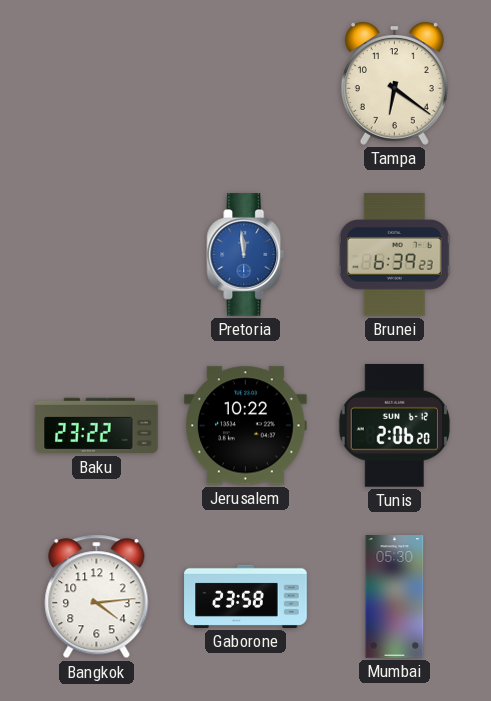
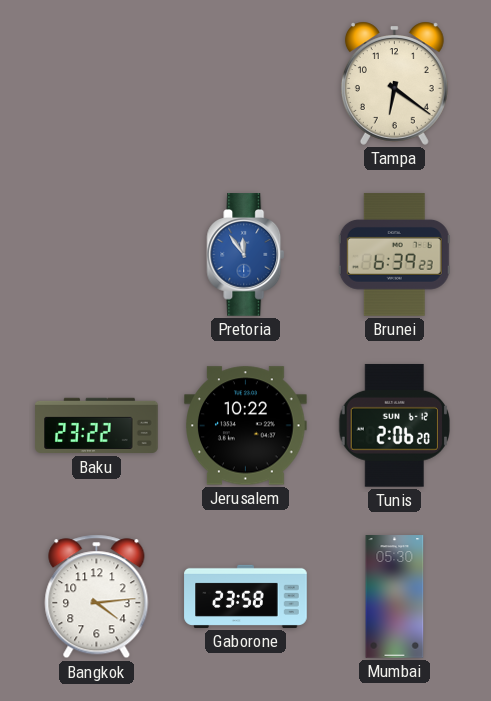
Pretoria: 11:59 -> 11:54
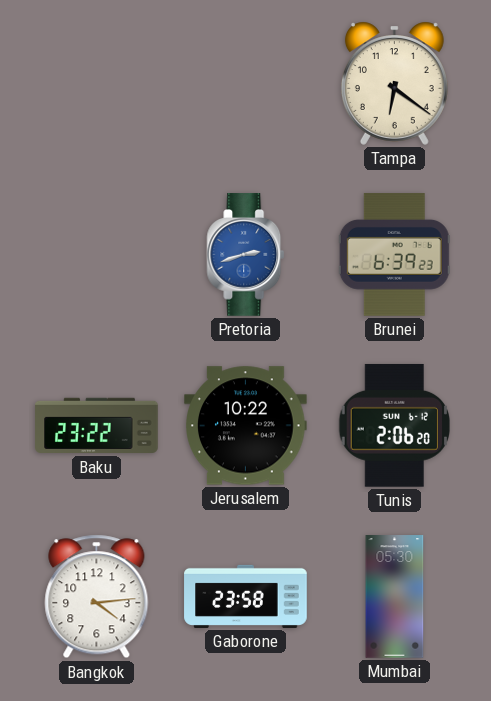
Pretoria: 11:54 -> 2:42
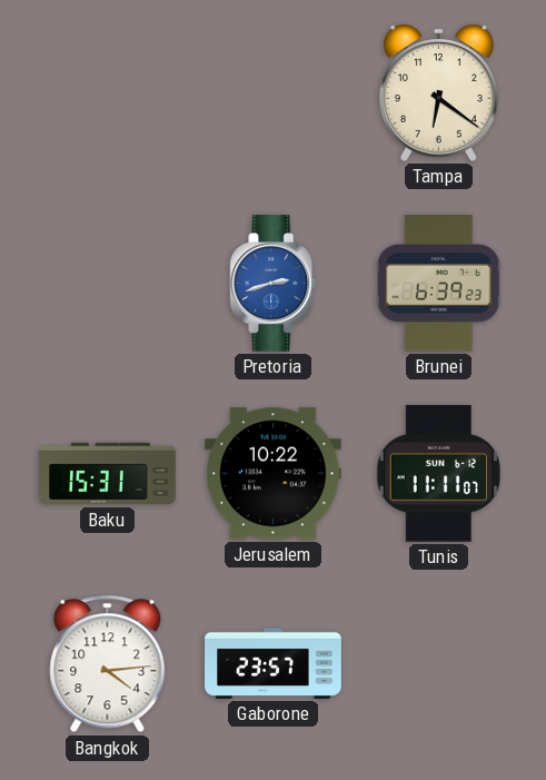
Baku: 23:22 -> 15:31
Tunis: 2:06 -> 11:11
Gaborone: 23:58 -> 23:57
Mumbai: 05:30 -> none
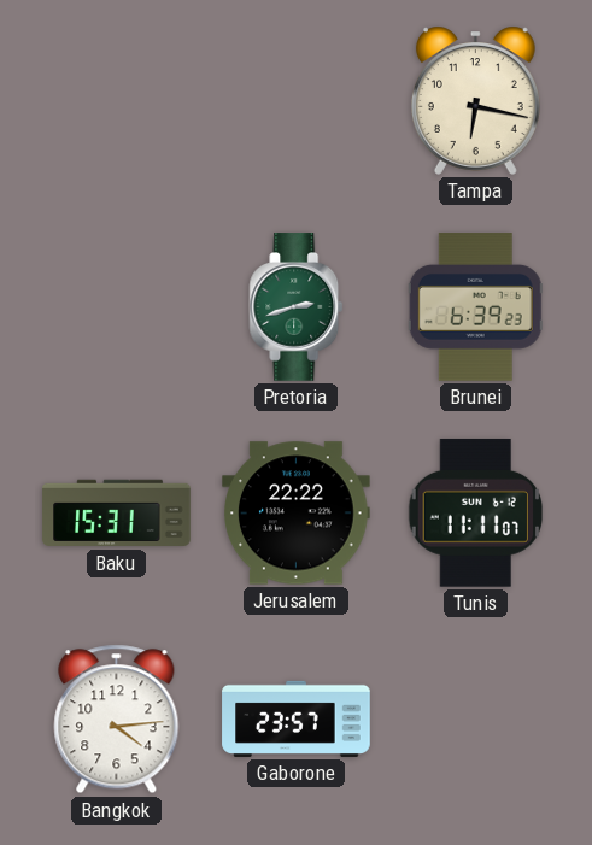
Tampa: 6:21 -> 6:17
Pretoria dial: blue -> green
Jerusalem: 10:22 -> 22:22
